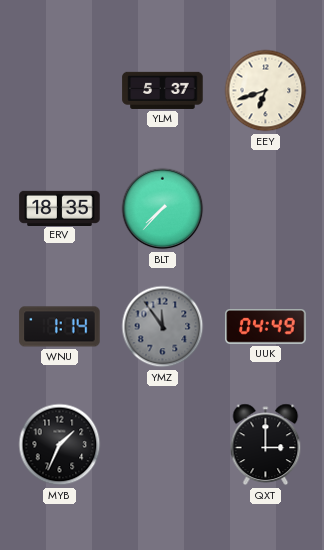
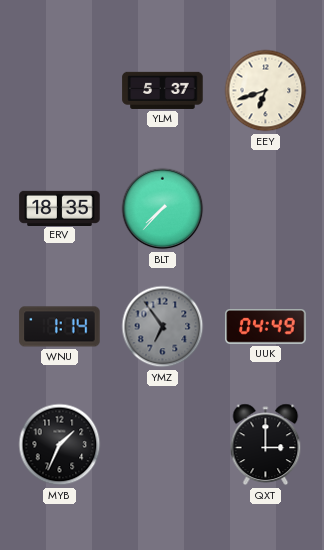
YMZ: 11:54 -> 6:54
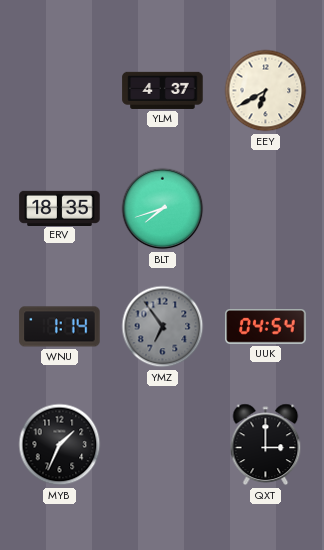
YLM: 5:37 -> 4:37
EEY: 6:42 -> 6:40
BLT: 7:37 -> 7:42
UUK: 04:49 -> 04:54
